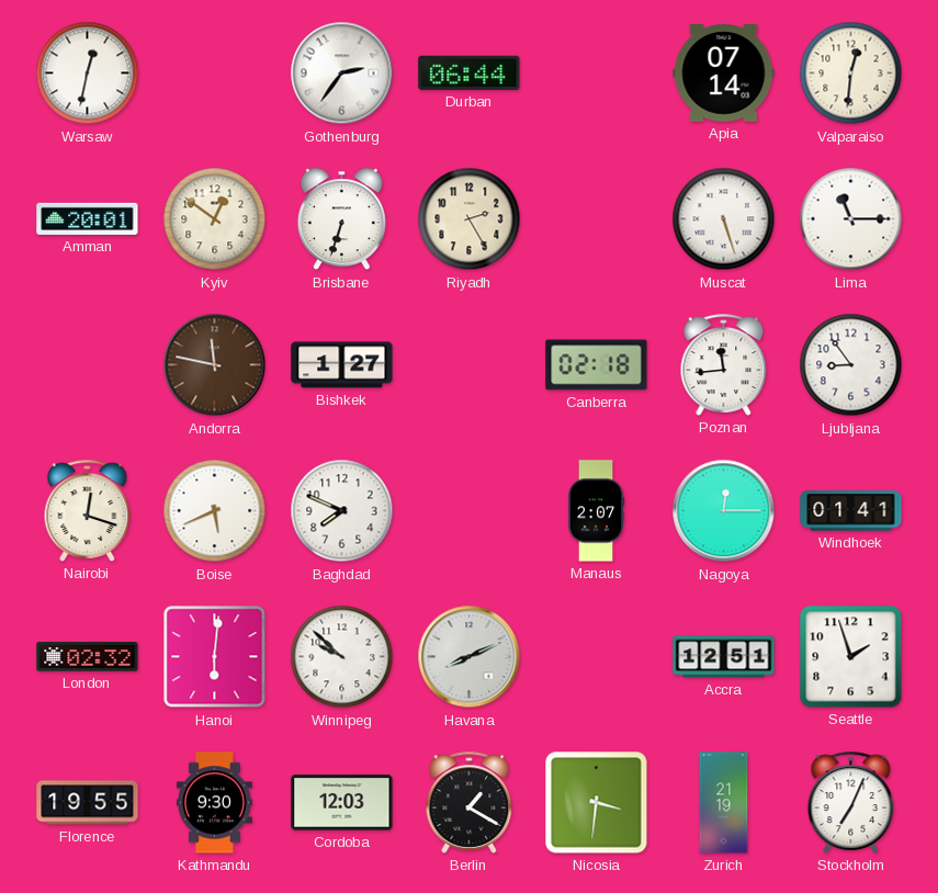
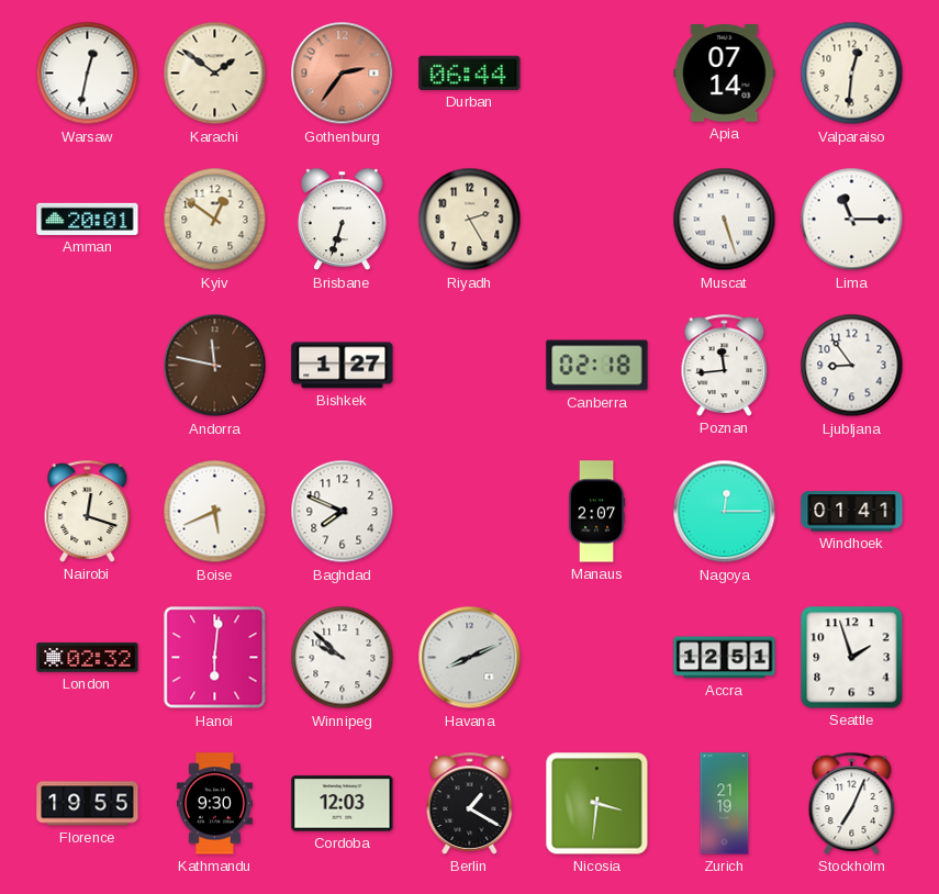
Karachi: none -> 1:51
Gothenburg dial: white -> salmon
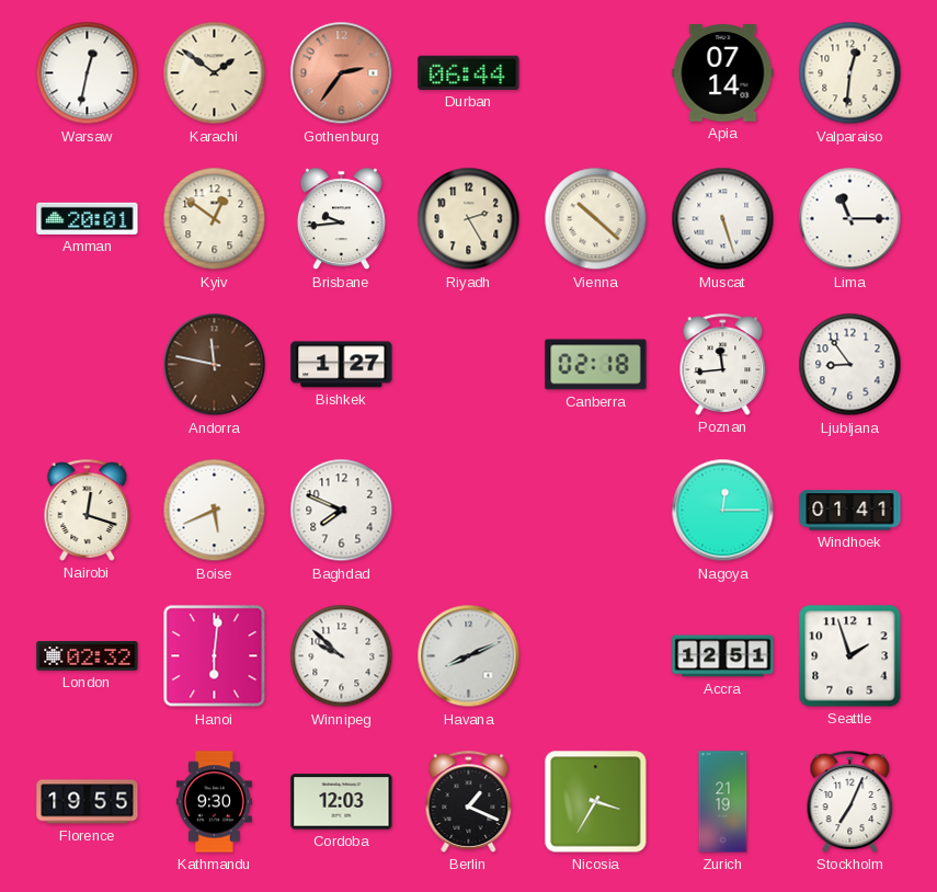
Brisbane: 6:33 -> 9:44
Vienna: none -> 10:22
Manaus: 2:07 -> none
Berlin: 1:20 -> 1:19
Nicosia: 3:31 -> 3:35
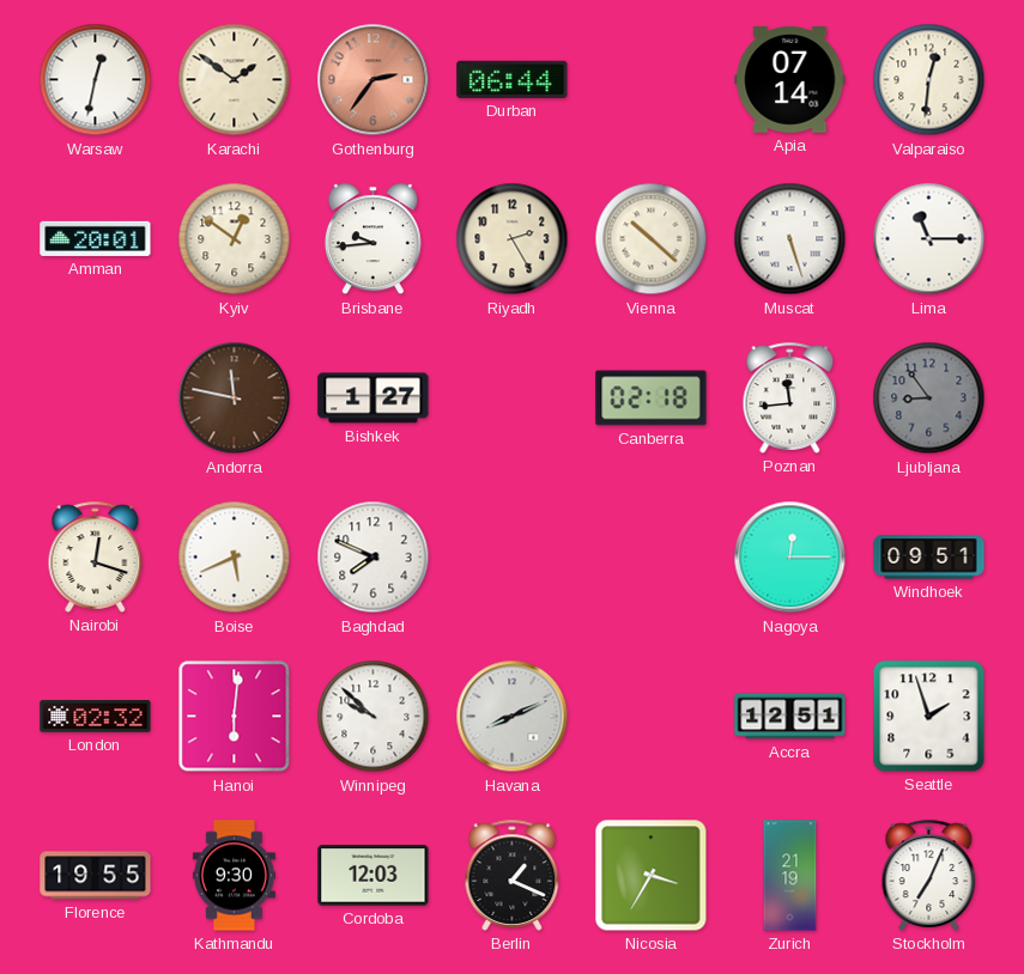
Ljubljana dial: white -> grey
Windhoek: 01:41 -> 09:51
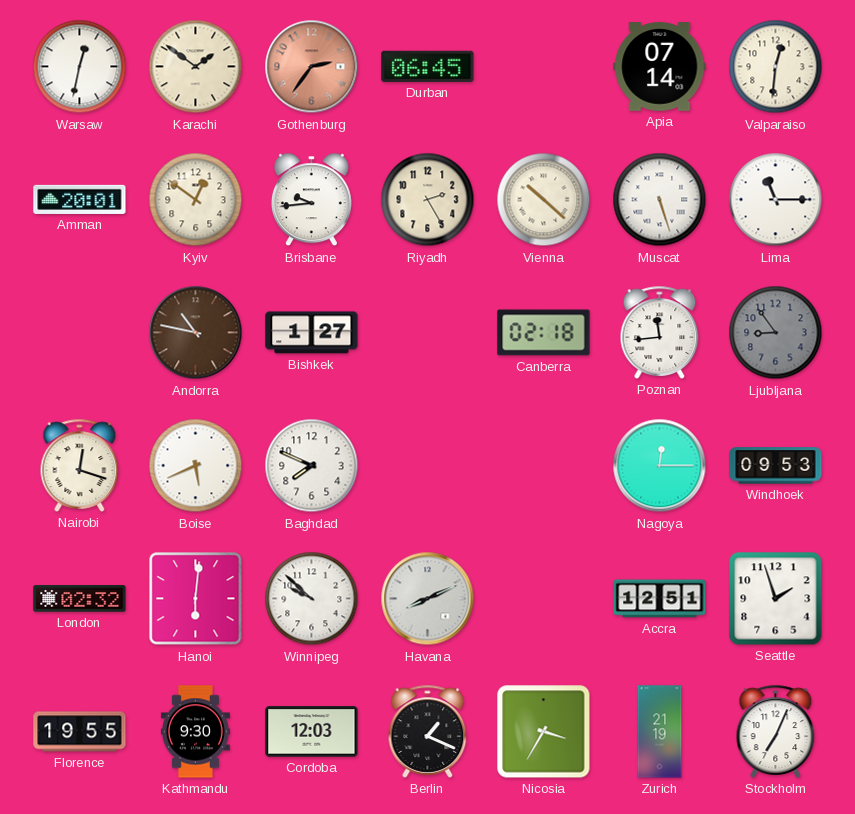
Durban: 06:44 -> 06:45
Andorra: 11:47 -> 10:47
Windhoek: 09:51 -> 09:53
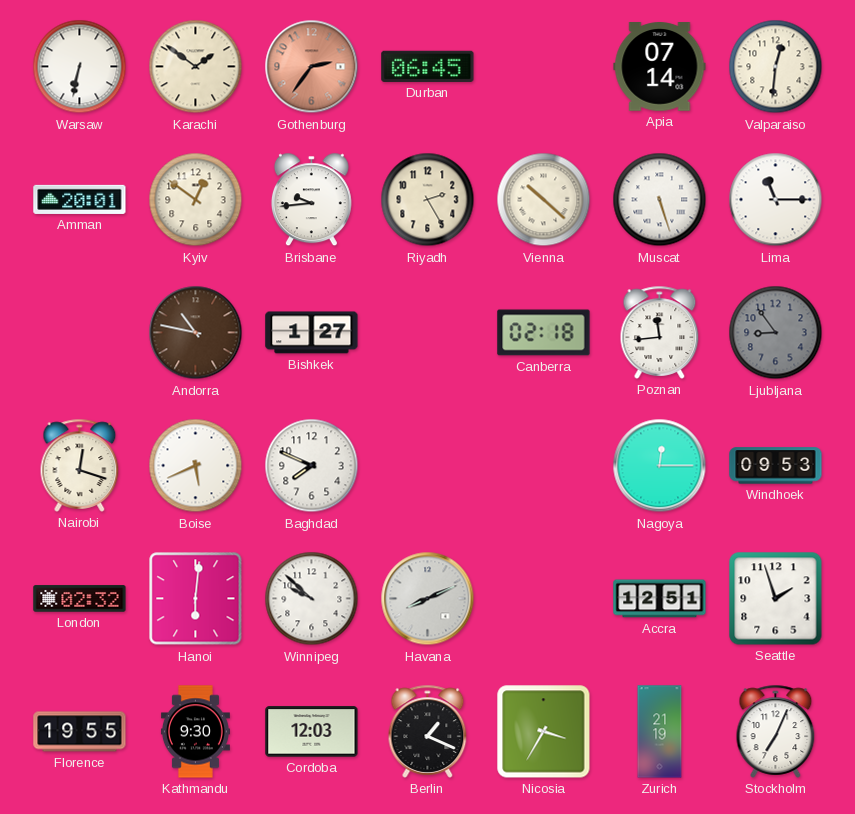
Warsaw: 12:32 -> 6:32
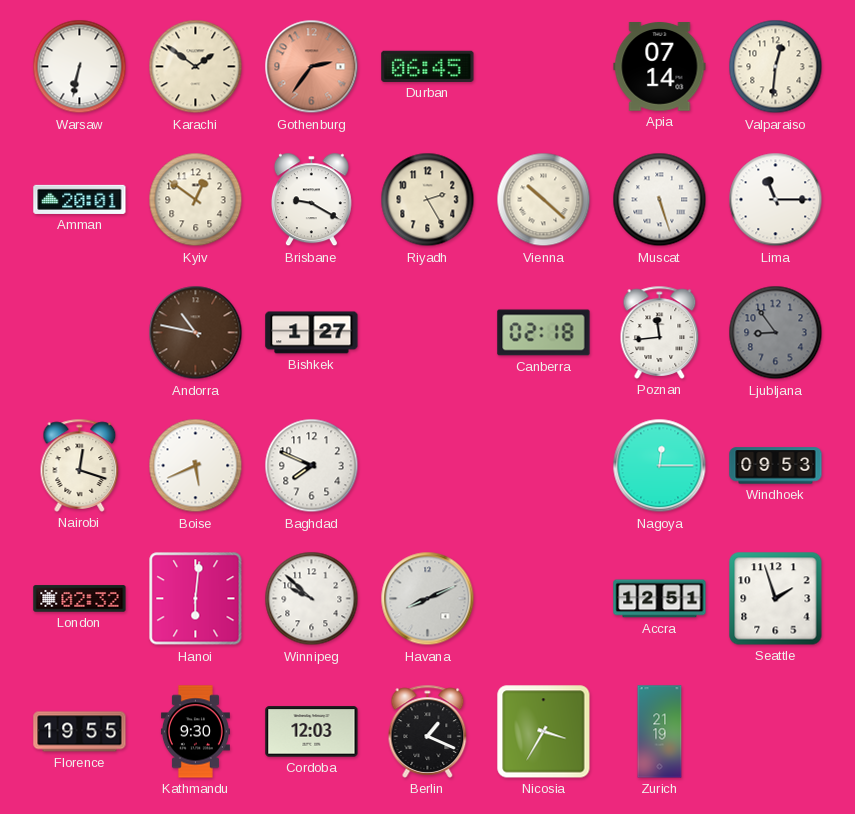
Brisbane: 9:44 -> 9:20
Stockholm: 7:04 -> none
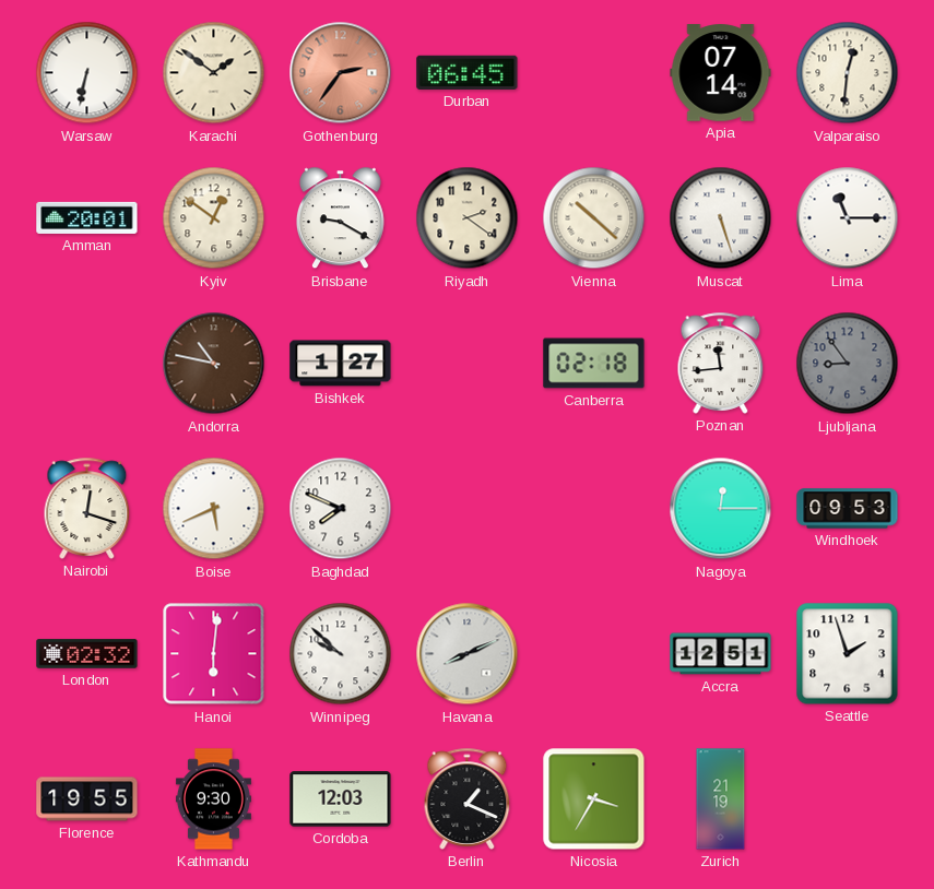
Riyadh: 2:25 -> 2:21
